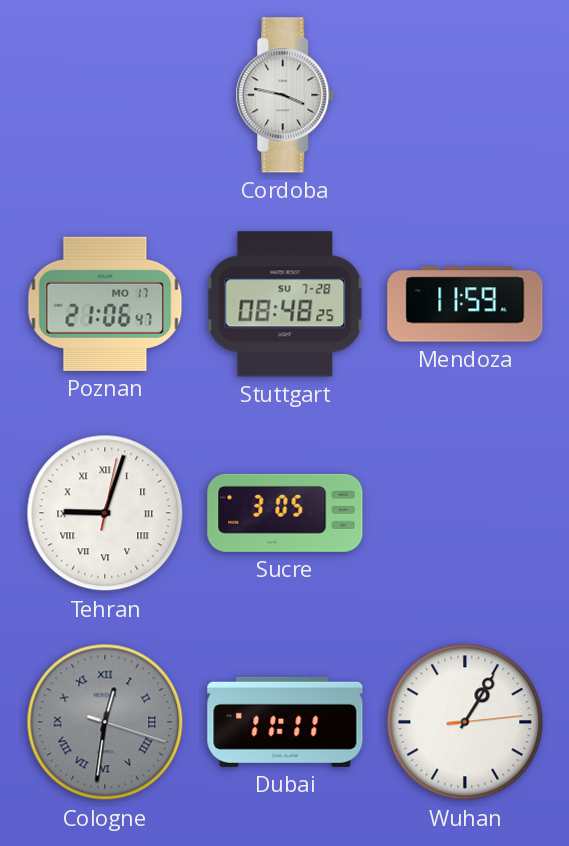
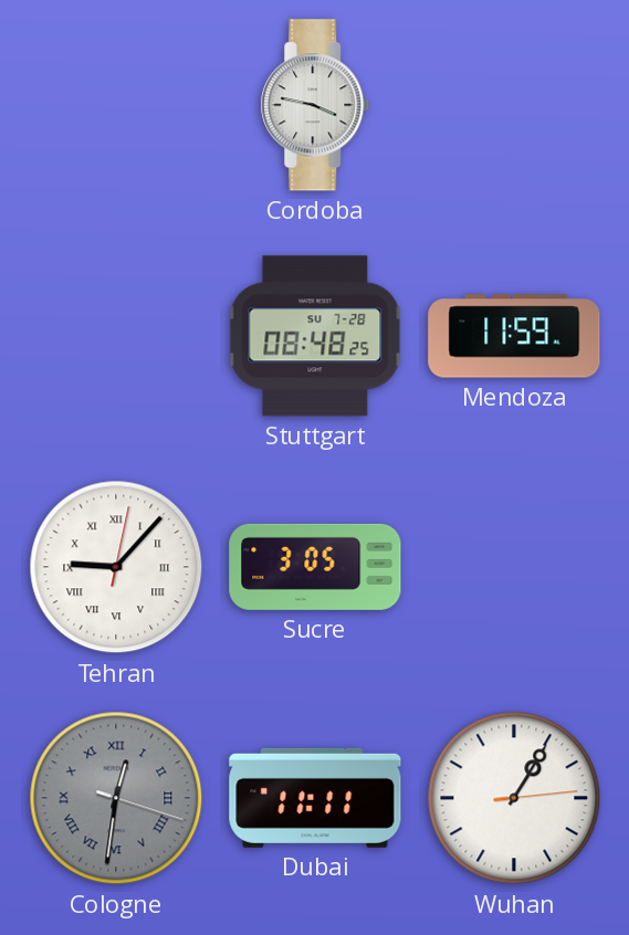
Poznan: 21:06 -> none
Tehran: 9:03 -> 9:07
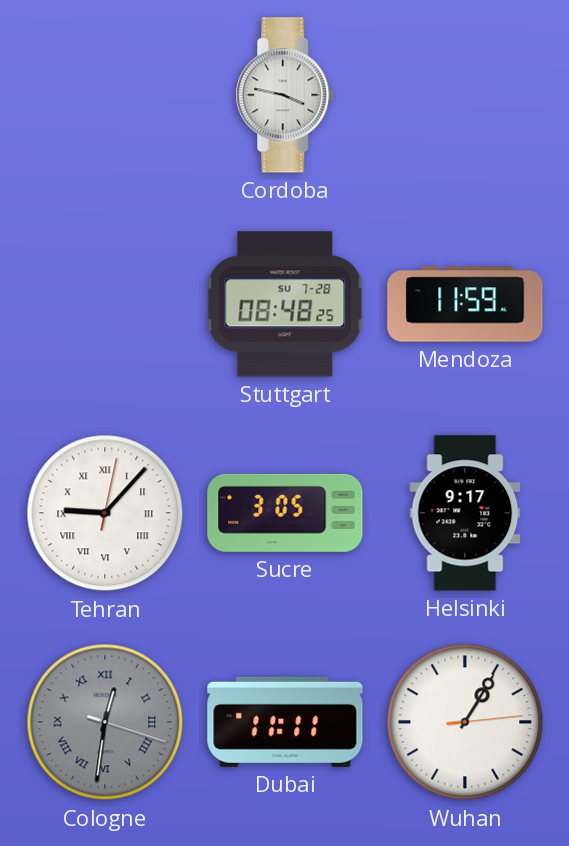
Helsinki: none -> 9:17
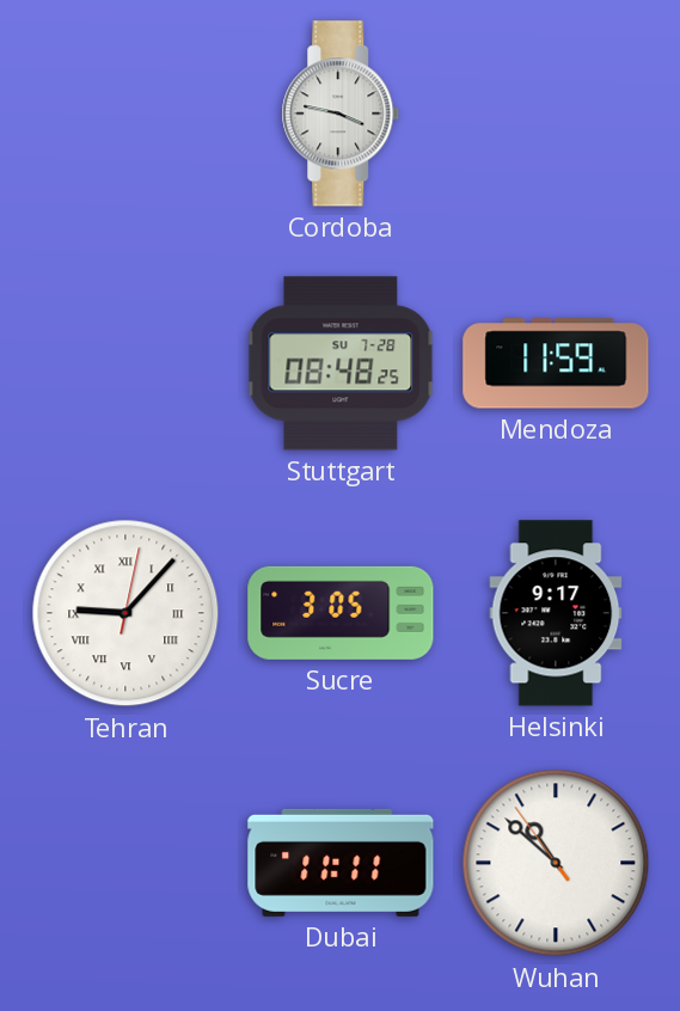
Cologne: 12:31 -> none
Wuhan: 1:05 -> 10:51
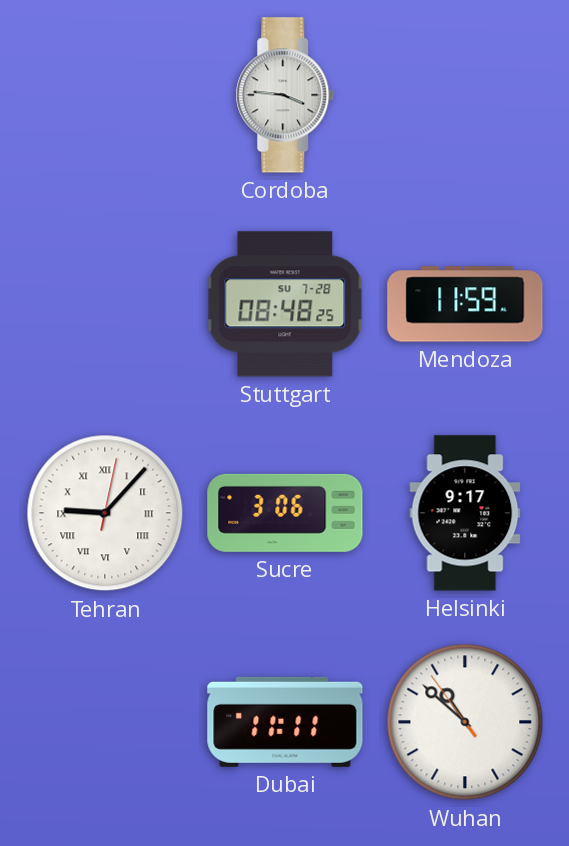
Cordoba: 3:47 -> 3:46
Sucre: 3:05 -> 3:06
